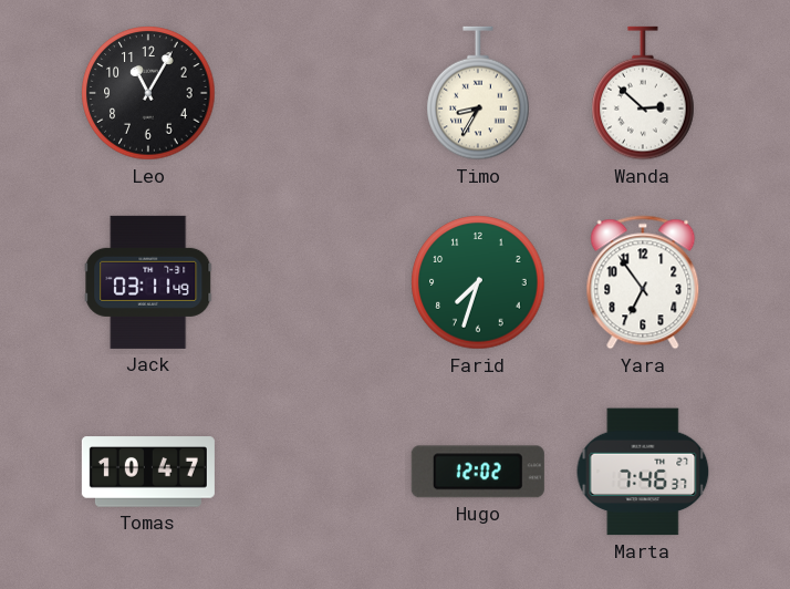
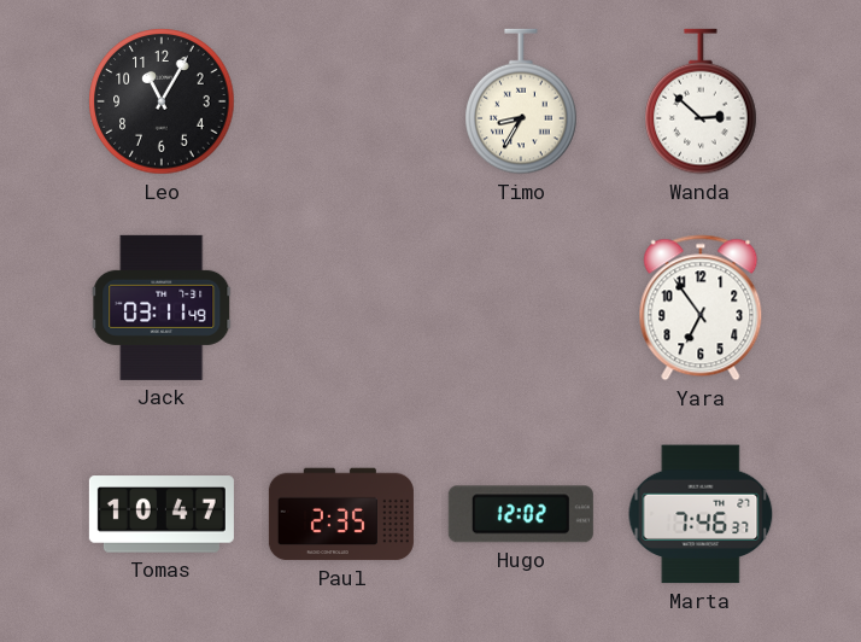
Farid: 7:33 -> none
Paul: none -> 2:35
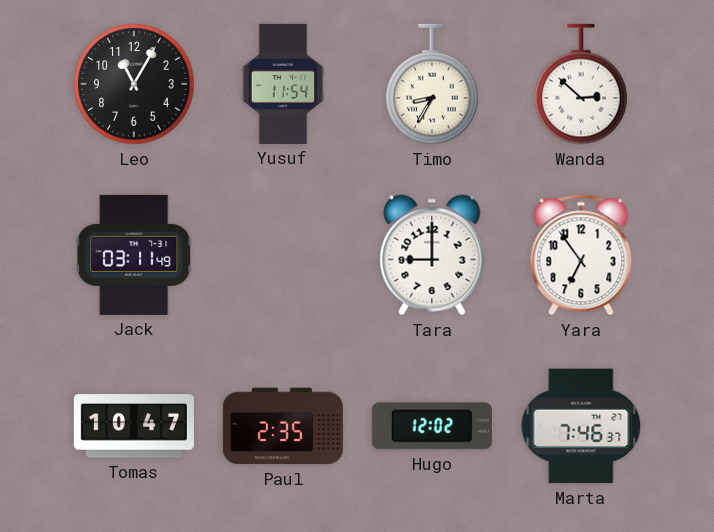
Yusuf: none -> 11:54
Tara: none -> 9:00
